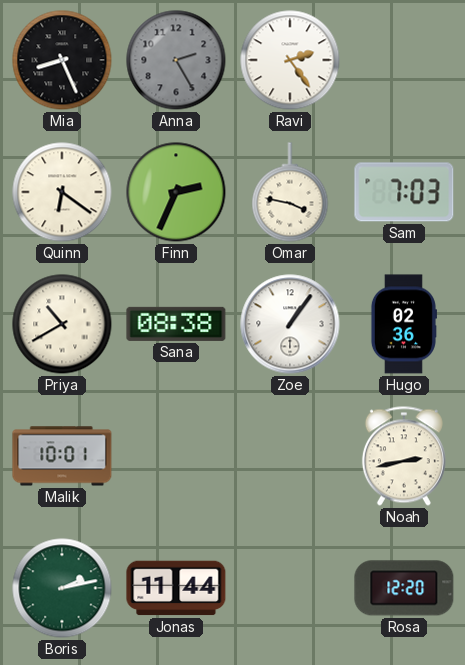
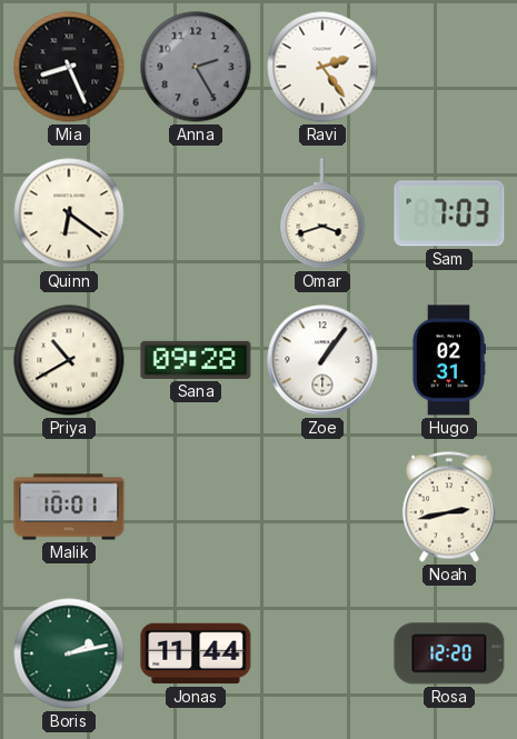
Finn: 2:34 -> none
Omar: 3:47 -> 3:42
Sana: 08:38 -> 09:28
Hugo: 02:36 -> 02:31
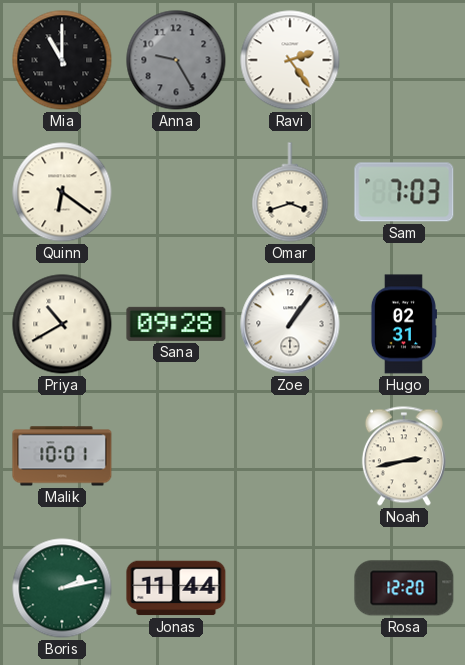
Mia: 8:26 -> 11:00
Anna: 2:25 -> 9:25
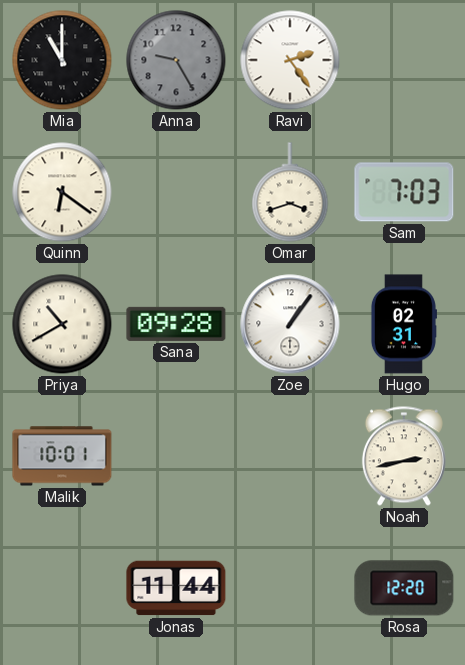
Boris: 2:13 -> none
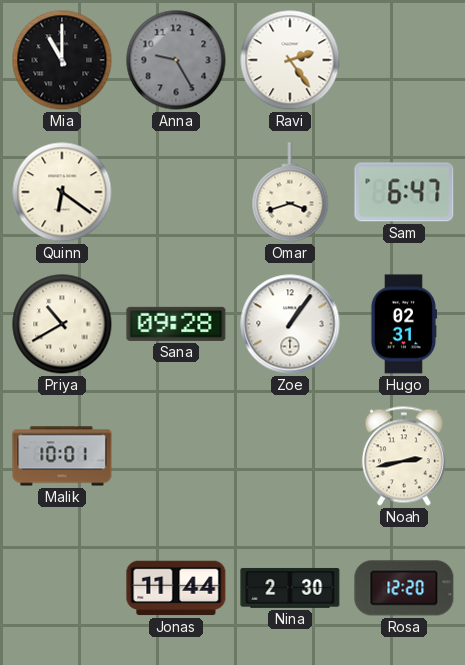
Sam: 7:03 -> 6:47
Nina: none -> 2:30
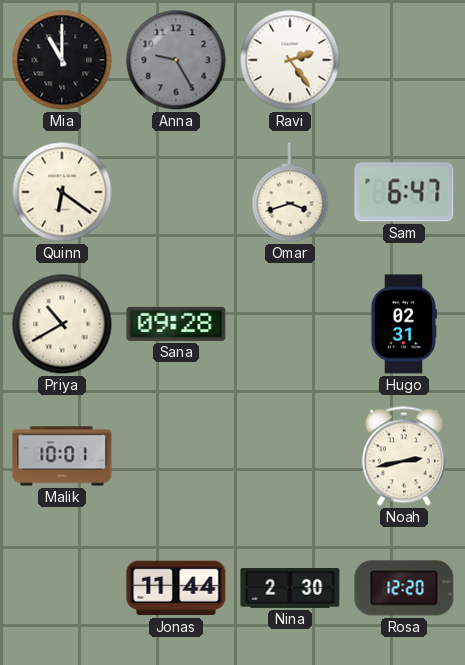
Zoe: 1:06 -> none
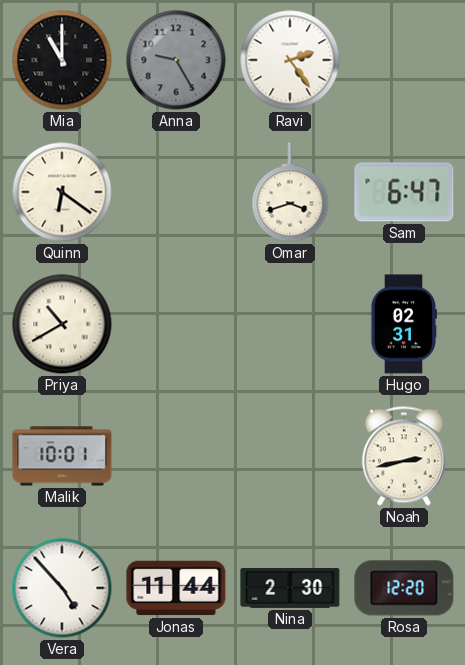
Sana: 09:28 -> none
Vera: none -> 4:53
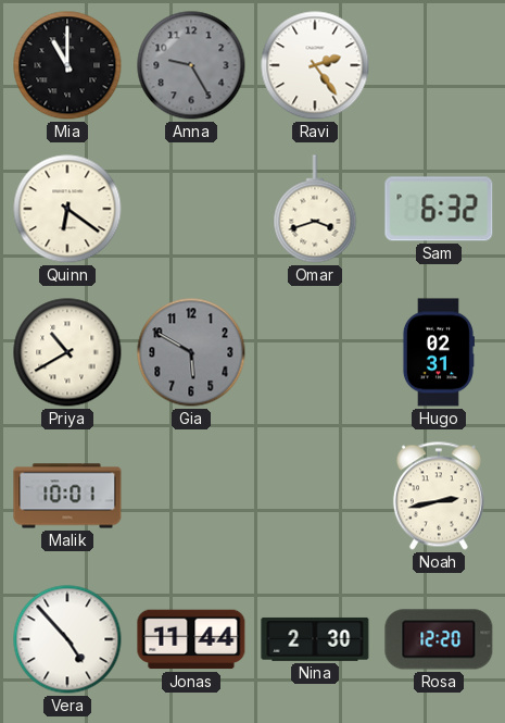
Sam: 6:47 -> 6:32
Gia: none -> 5:50
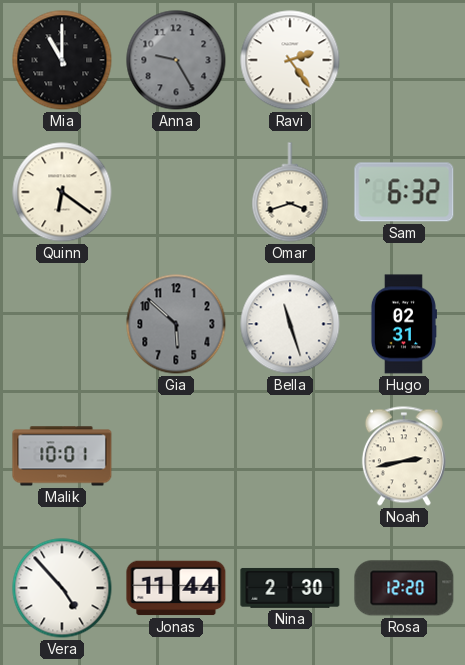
Priya: 10:40 -> none
Gia: 5:50 -> 5:52
Bella: none -> 11:27
